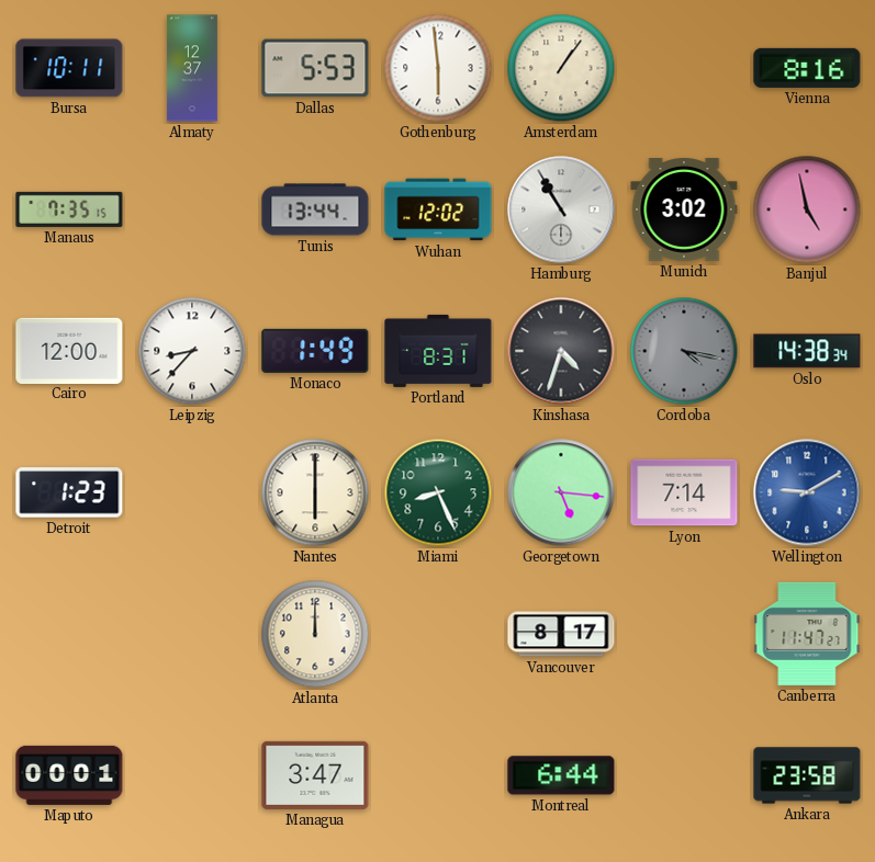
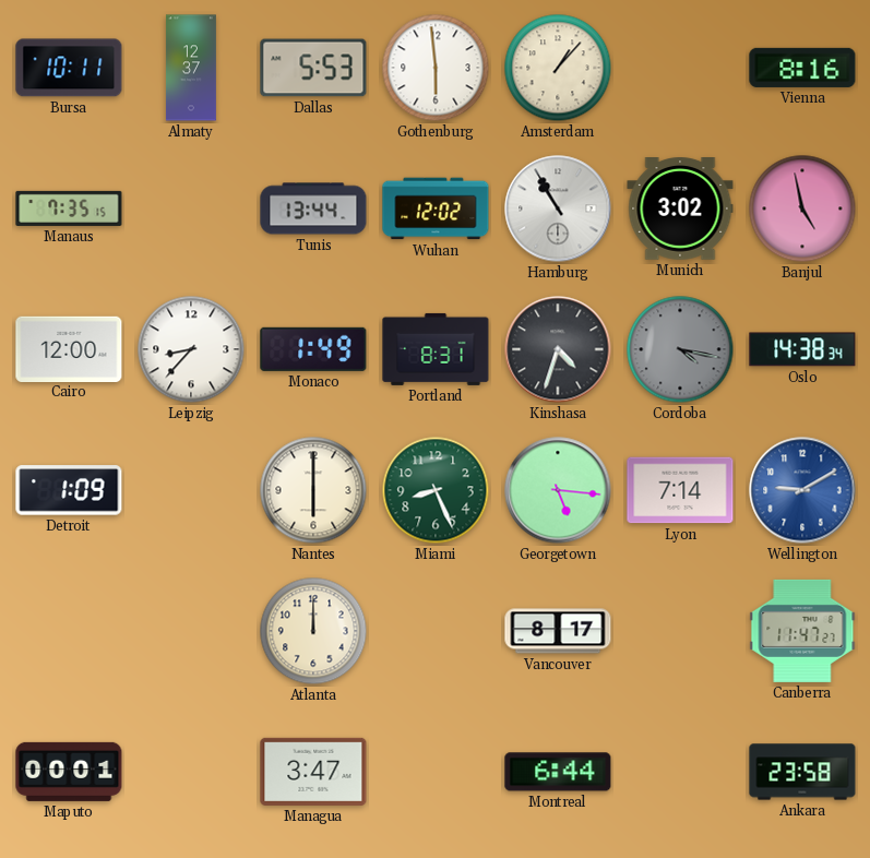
Amsterdam: 1:06 -> 1:07
Detroit: 1:23 -> 1:09
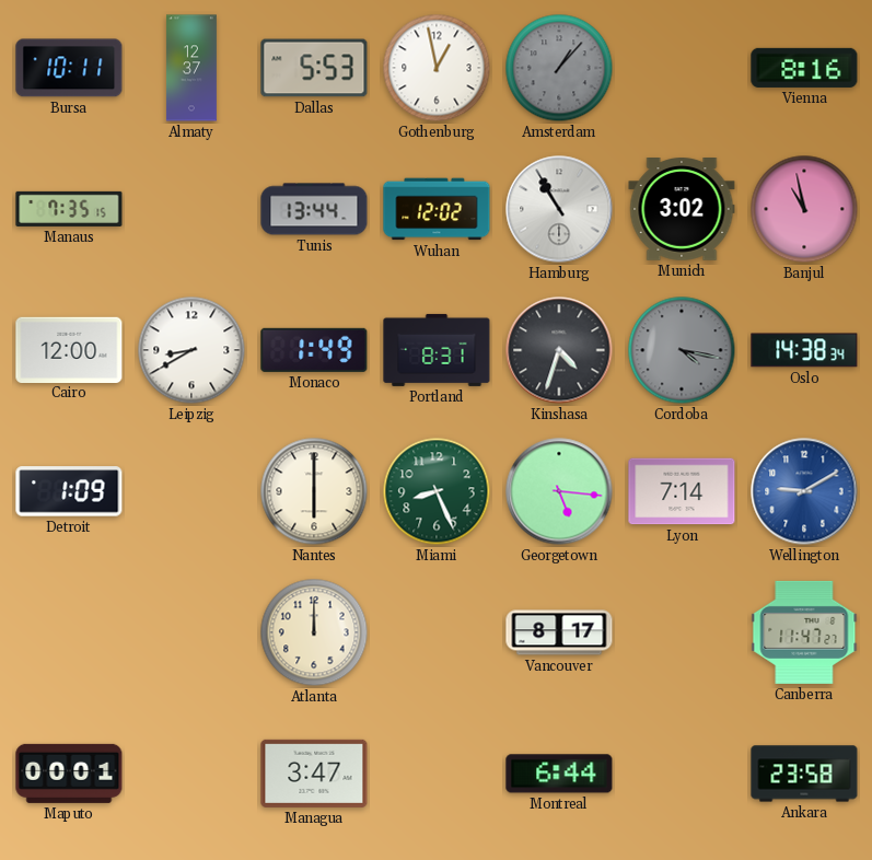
Gothenburg: 5:59 -> 12:58
Amsterdam dial: cream -> grey
Banjul: 4:58 -> 10:58
Leipzig: 8:37 -> 8:40
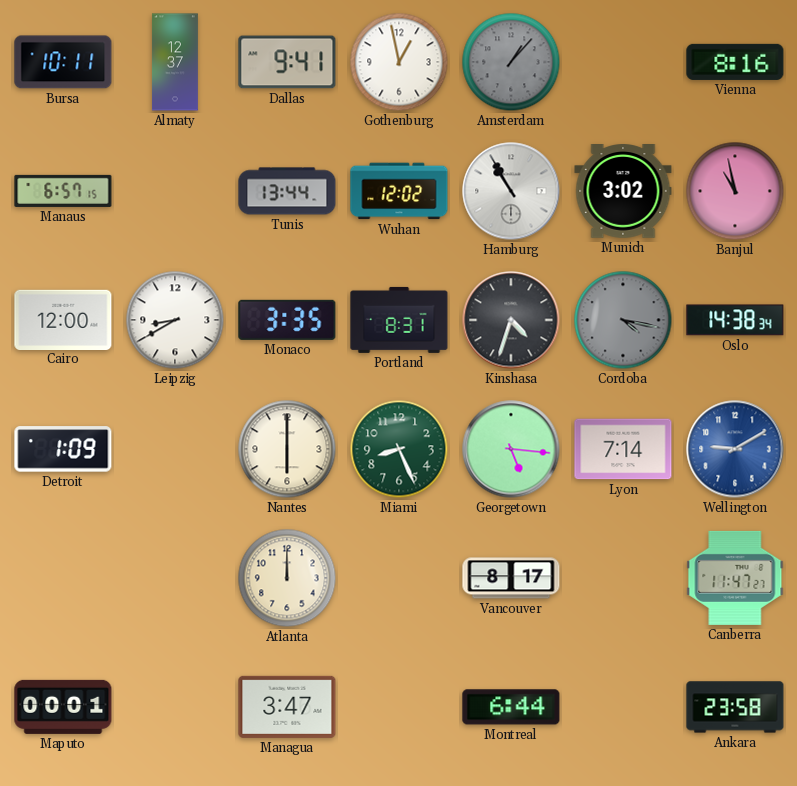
Dallas: 5:53 -> 9:41
Manaus: 7:35 -> 6:57
Monaco: 1:49 -> 3:35
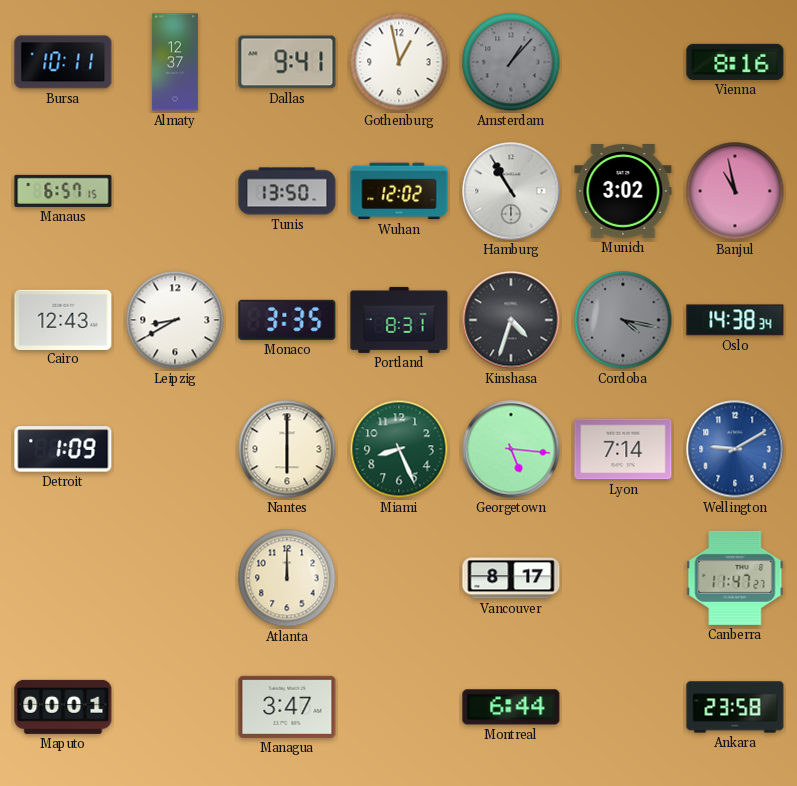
Tunis: 13:44 -> 13:50
Cairo: 12:00 -> 12:43
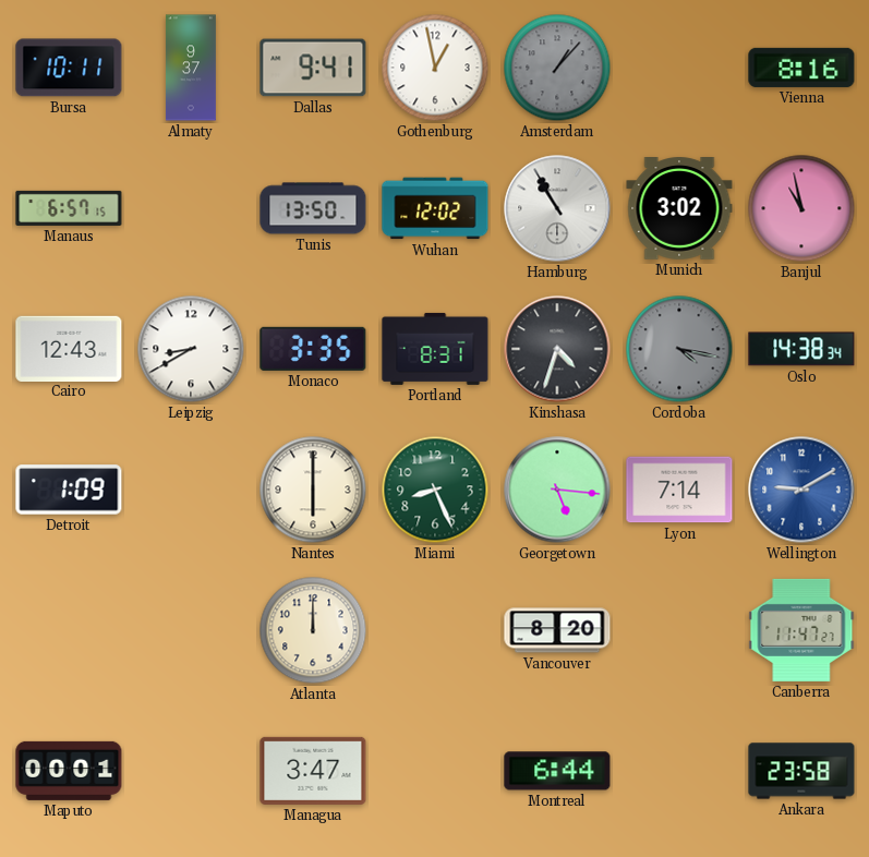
Almaty: 12:37 -> 9:37
Vancouver: 8:17 -> 8:20
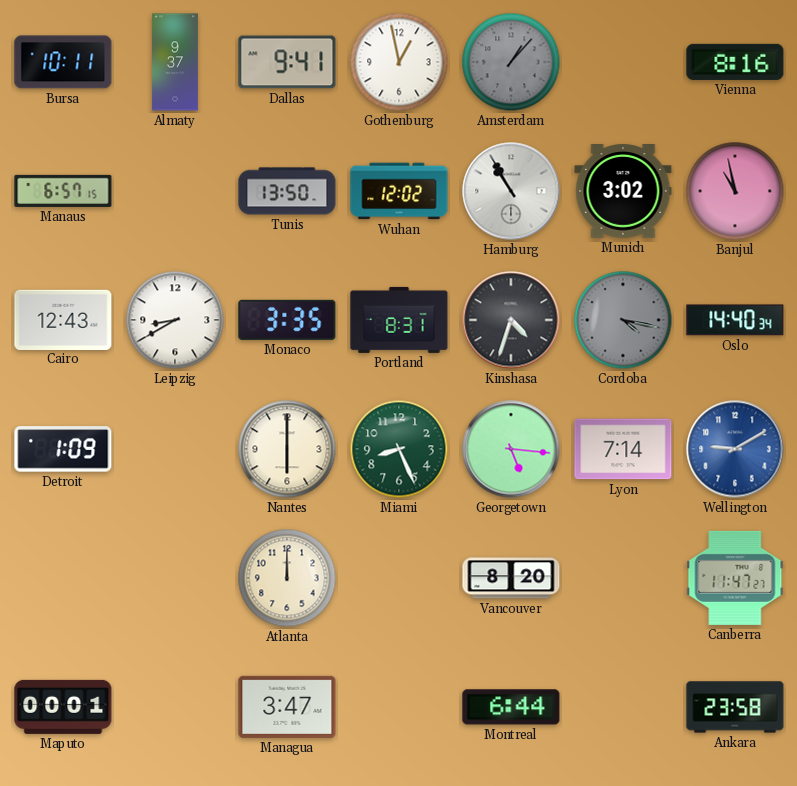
Oslo: 14:38 -> 14:40
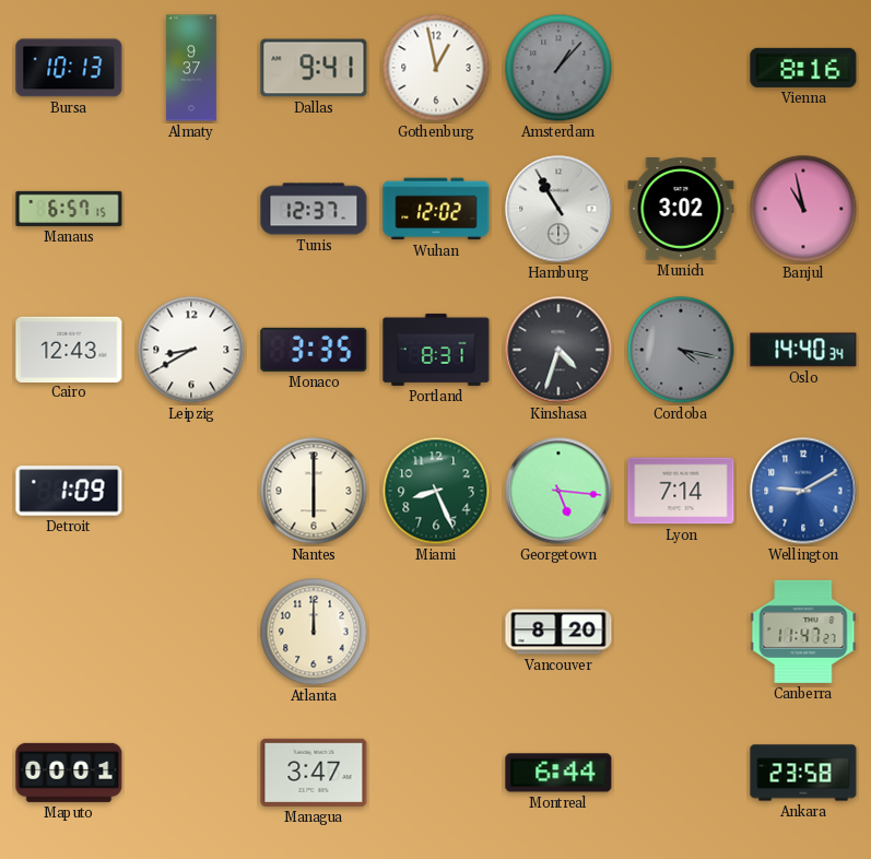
Bursa: 10:11 -> 10:13
Tunis: 13:50 -> 12:37
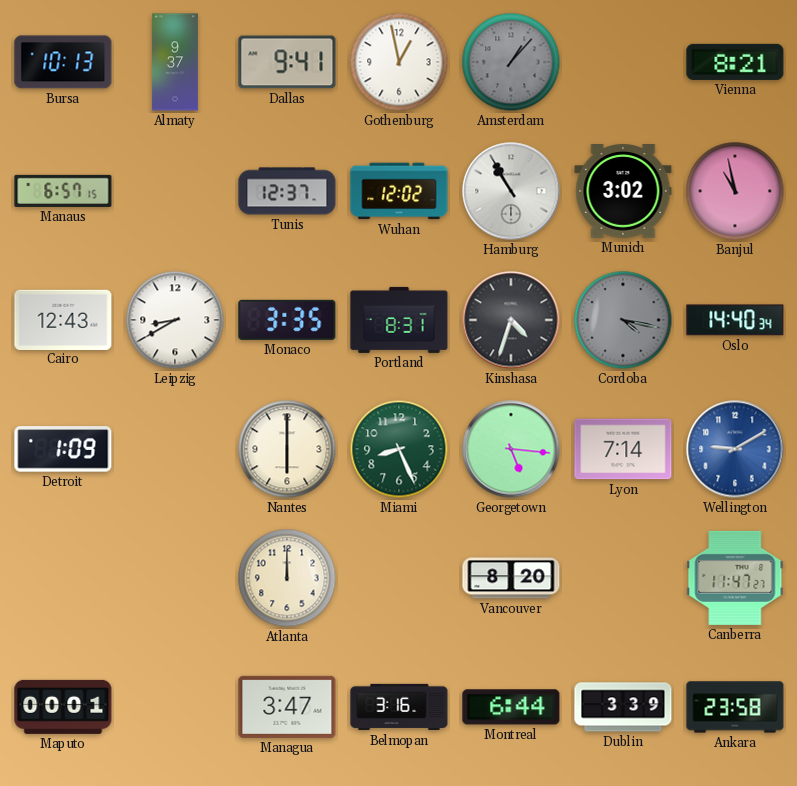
Vienna: 8:16 -> 8:21
Belmopan: none -> 3:16
Dublin: none -> 3:39
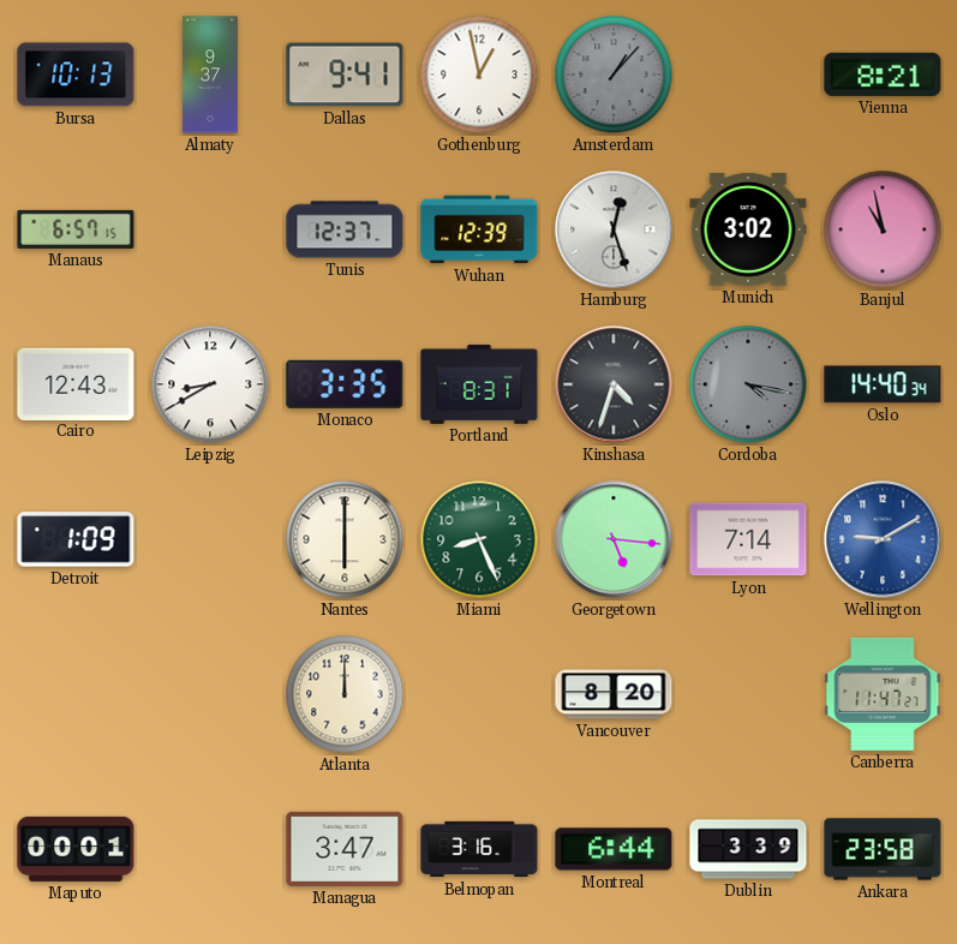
Wuhan: 12:02 -> 12:39
Hamburg: 10:55 -> 12:27
